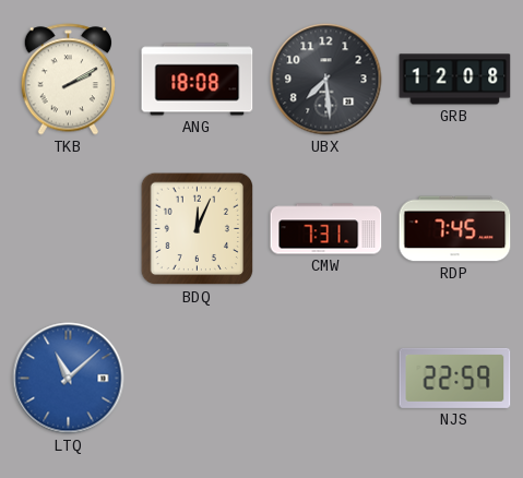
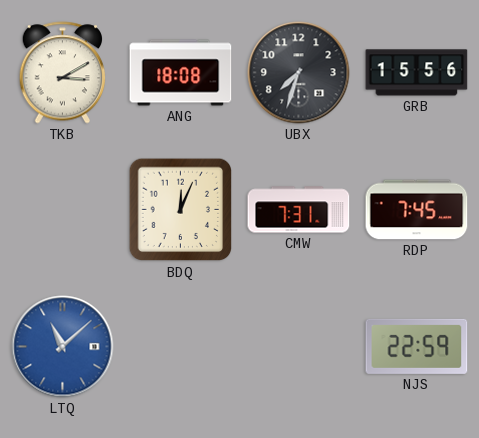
TKB: 2:10 -> 3:10
UBX: 7:29 -> 7:33
GRB: 12:08 -> 15:56
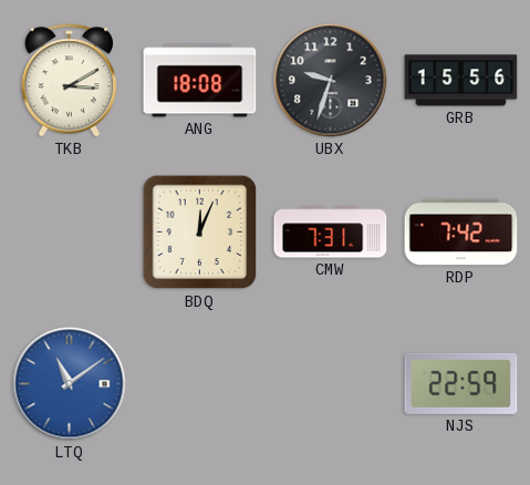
UBX: 7:33 -> 9:33
RDP: 7:45 -> 7:42
LTQ: 11:08 -> 11:09
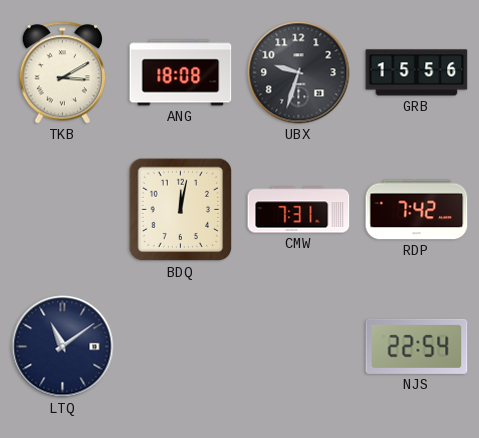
BDQ: 12:04 -> 12:02
LTQ dial: blue -> navy
NJS: 22:59 -> 22:54
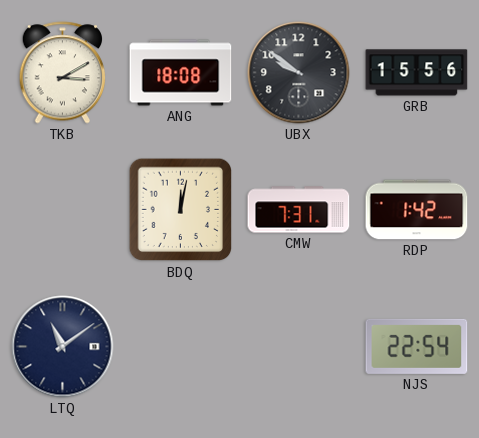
UBX: 9:33 -> 9:51
RDP: 7:42 -> 1:42
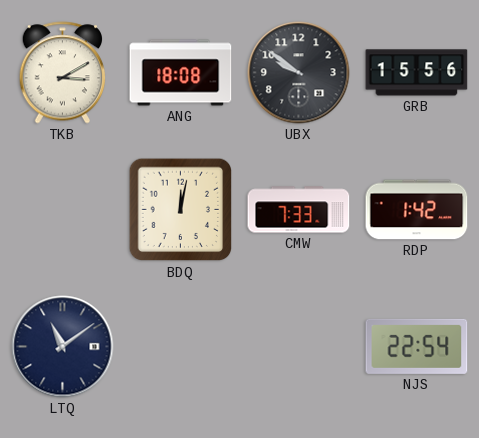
CMW: 7:31 -> 7:33
